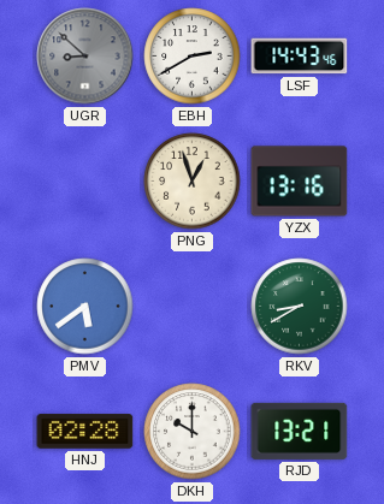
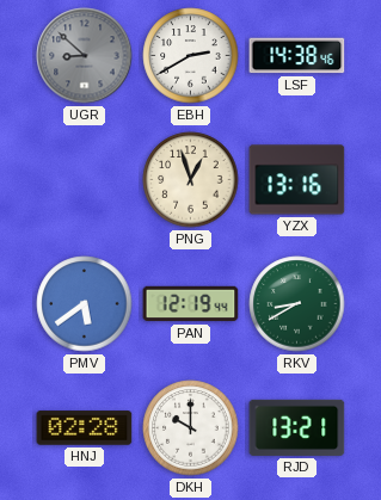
LSF: 14:43 -> 14:38
PAN: none -> 12:19
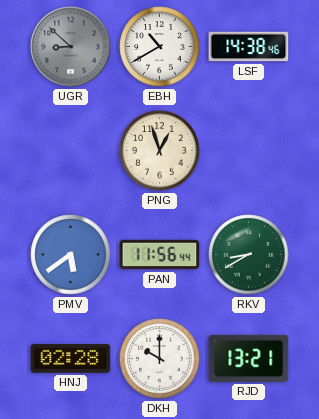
EBH: 2:40 -> 10:40
YZX: 13:16 -> none
PAN: 12:19 -> 11:56
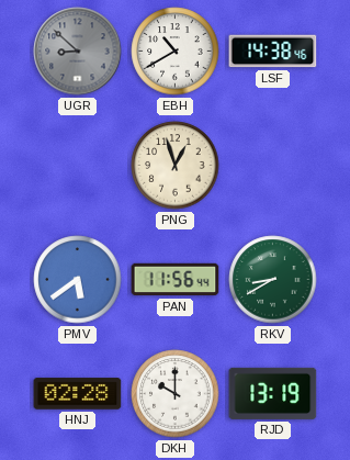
RJD: 13:21 -> 13:19
